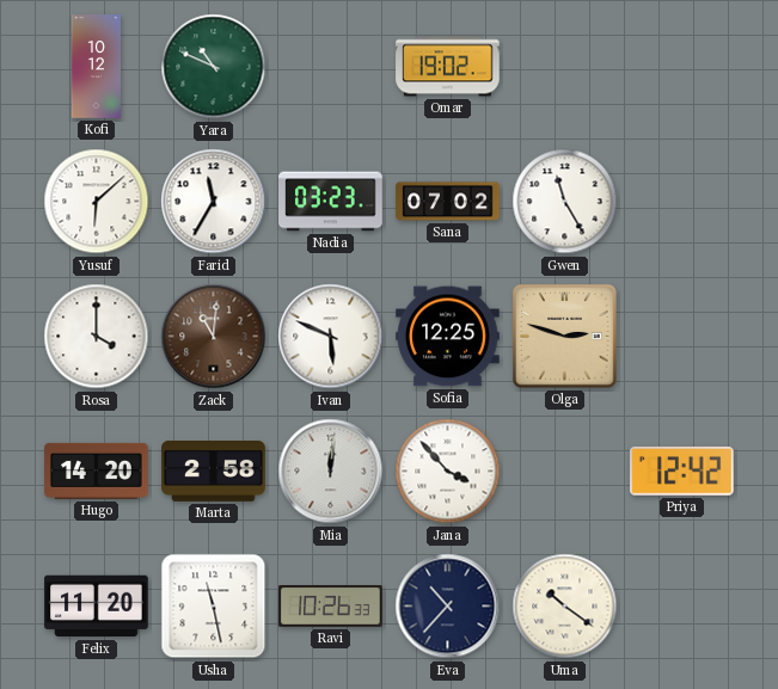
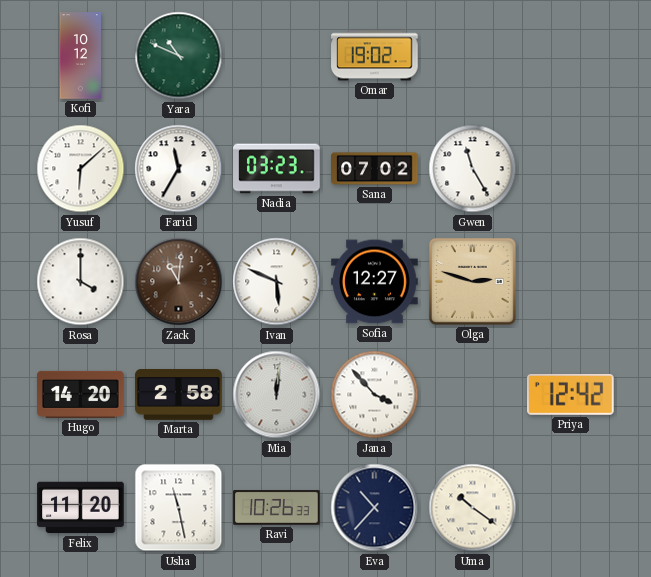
Sofia: 12:25 -> 12:27
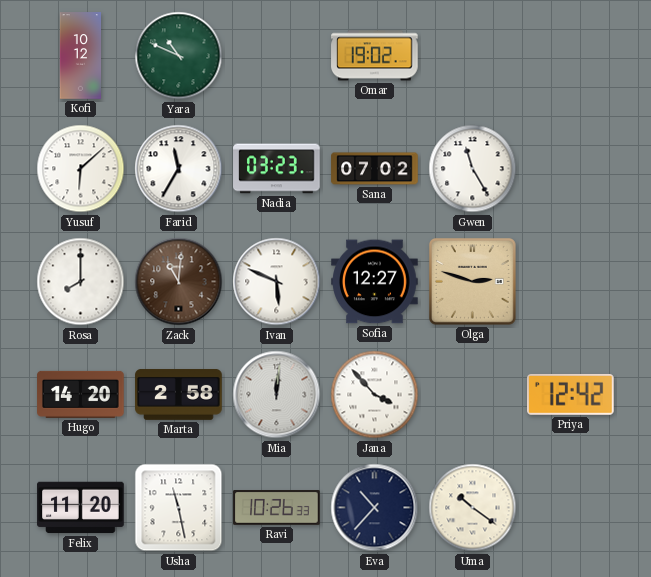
Rosa: 4:00 -> 8:00
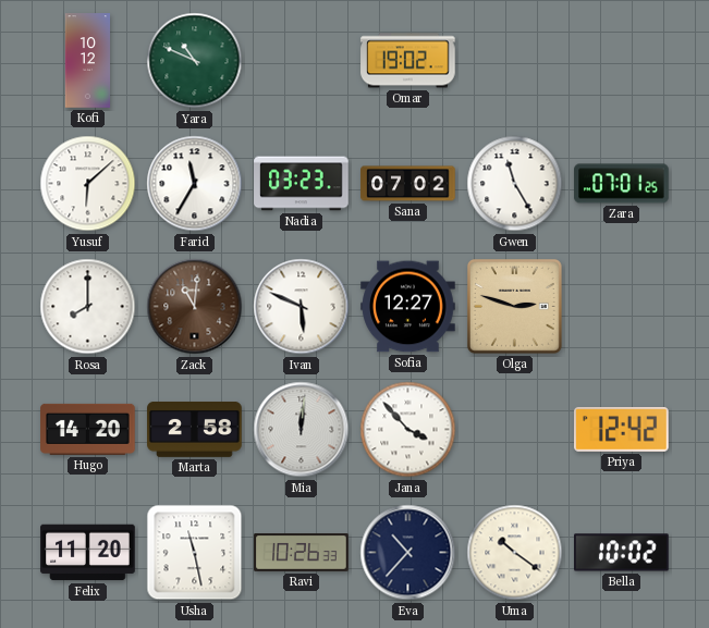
Zara: none -> 07:01
Bella: none -> 10:02
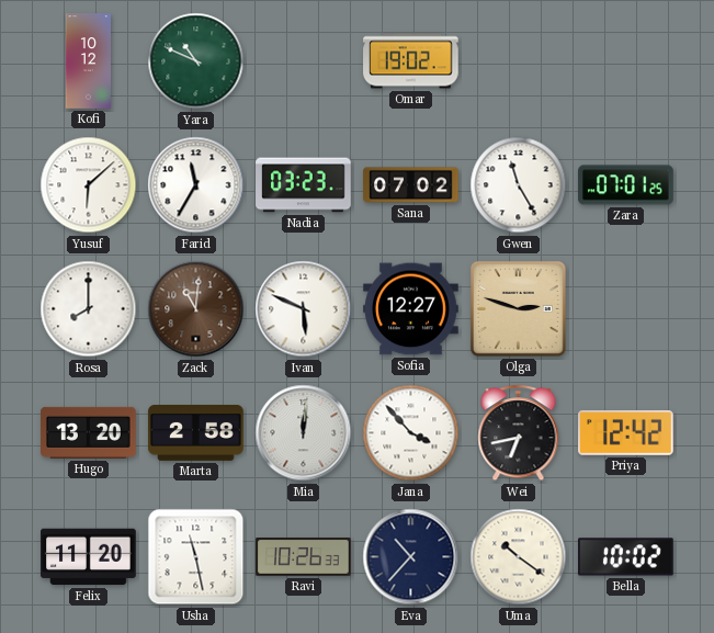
Hugo: 14:20 -> 13:20
Wei: none -> 6:43
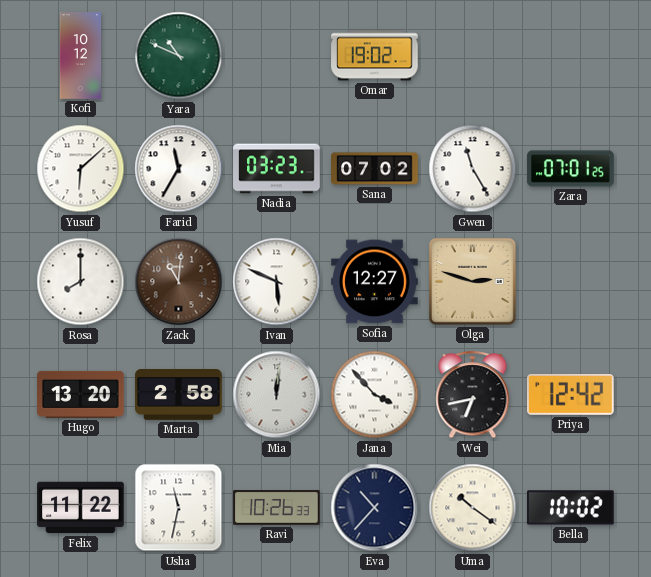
Felix: 11:20 -> 11:22
Usha: 11:28 -> 11:32
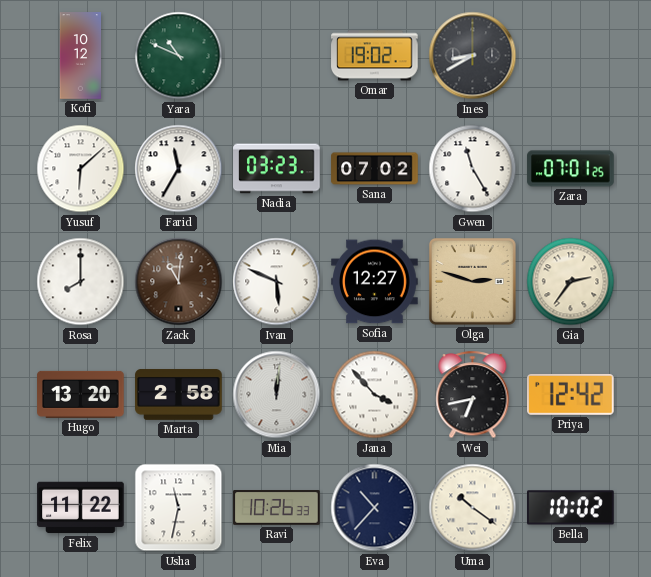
Ines: none -> 8:40
Gia: none -> 2:36
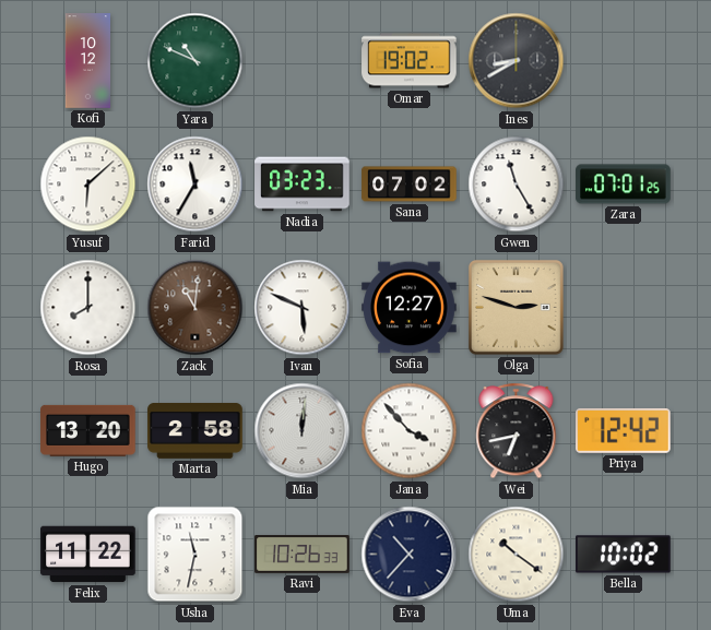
Gia: 2:36 -> none
